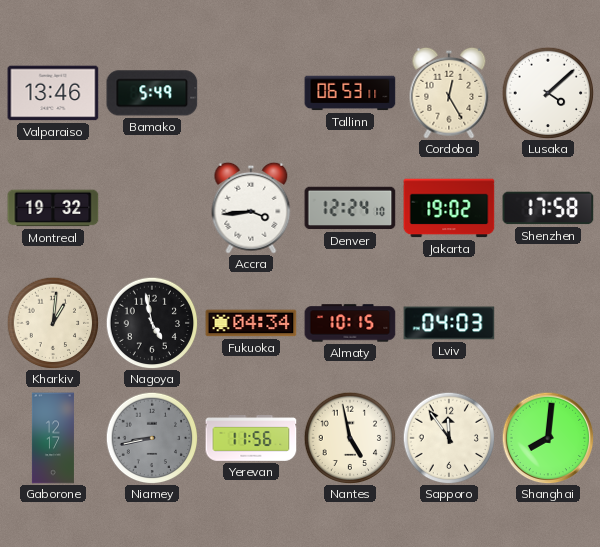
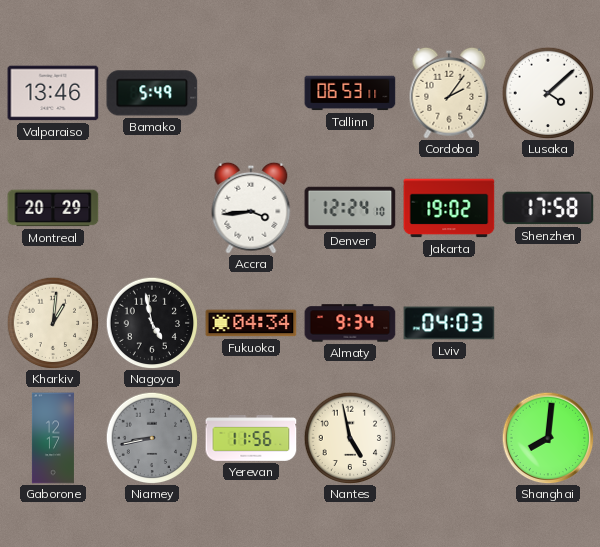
Cordoba: 12:25 -> 2:06
Montreal: 19:32 -> 20:29
Almaty: 10:15 -> 9:34
Sapporo: 11:54 -> none
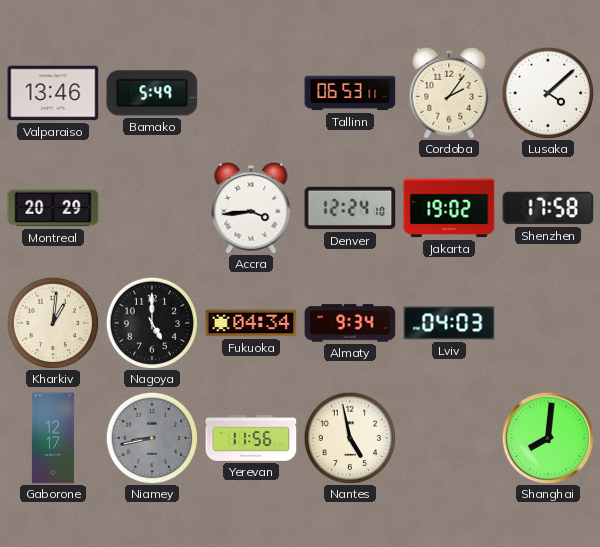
Nagoya: 4:58 -> 5:00
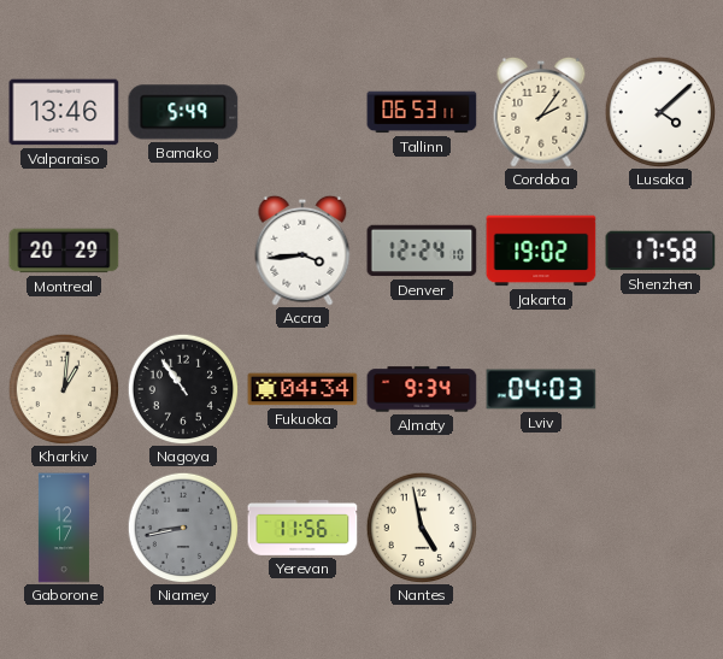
Nagoya: 5:00 -> 10:54
Shanghai: 8:01 -> none
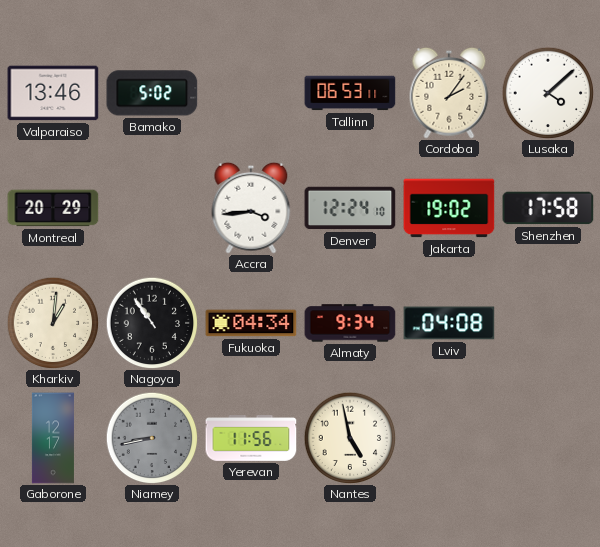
Bamako: 5:49 -> 5:02
Lviv: 04:03 -> 04:08
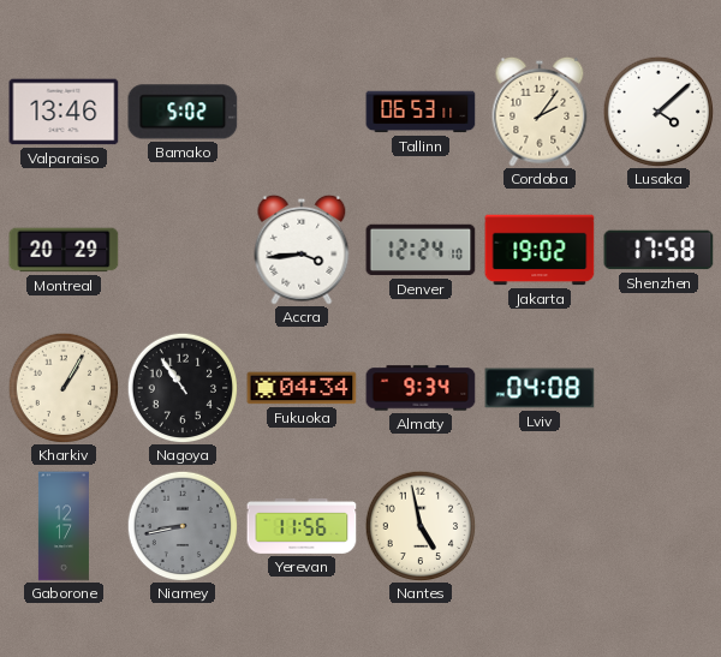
Kharkiv: 1:01 -> 1:05
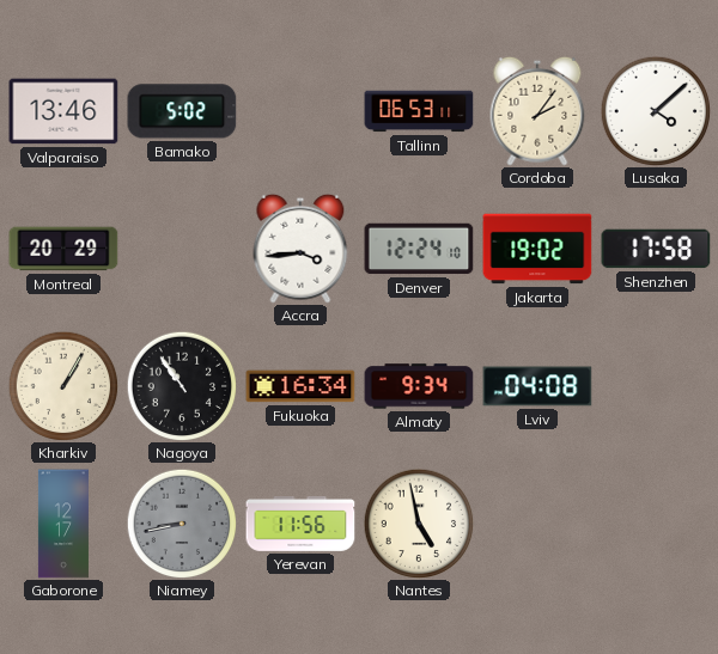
Fukuoka: 04:34 -> 16:34
